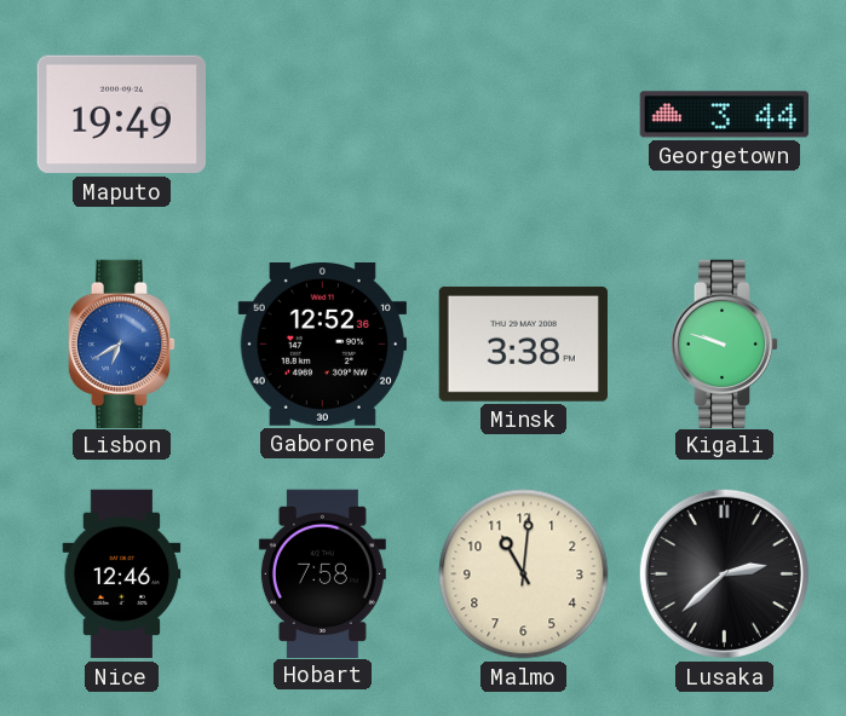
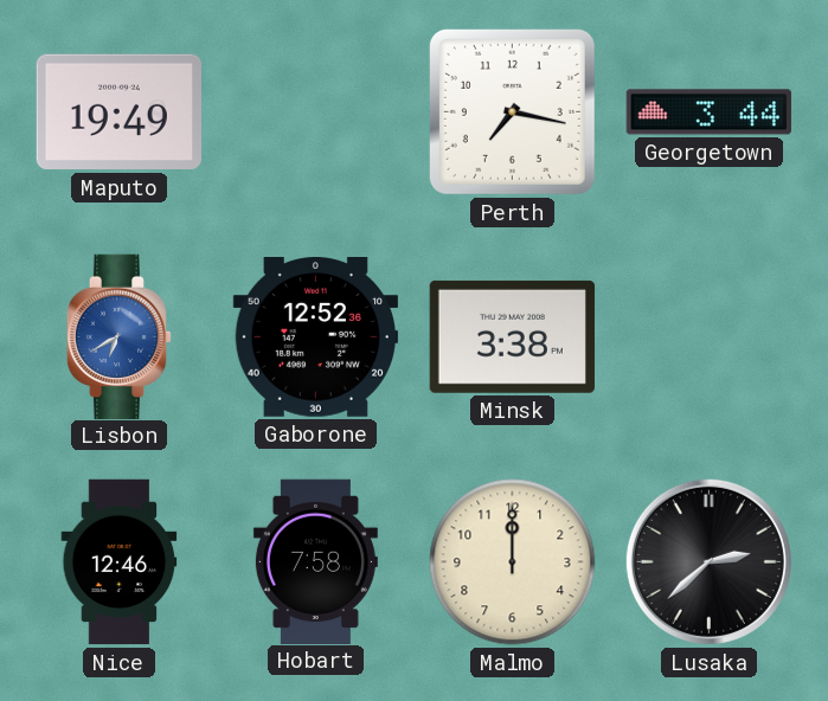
Perth: none -> 7:17
Kigali: 9:48 -> none
Malmo: 11:01 -> 12:00
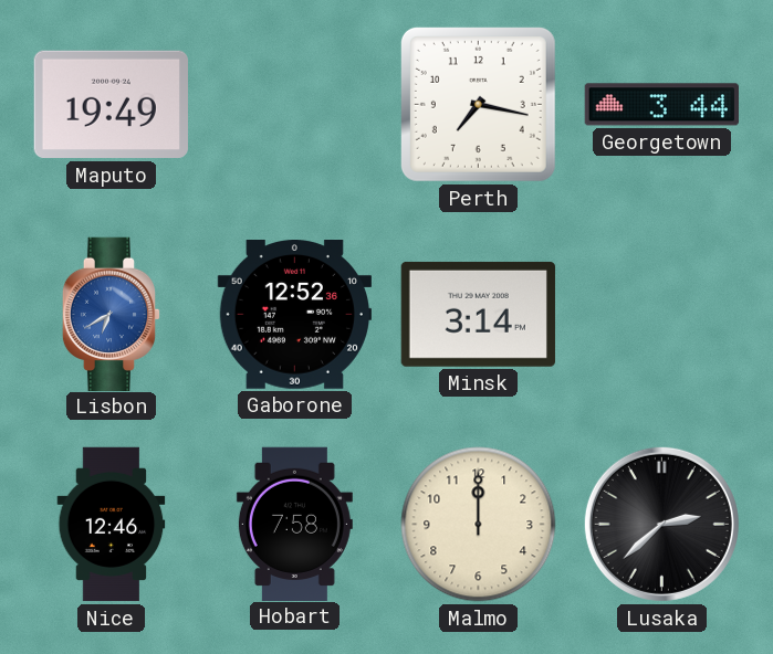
Minsk: 3:38 -> 3:14
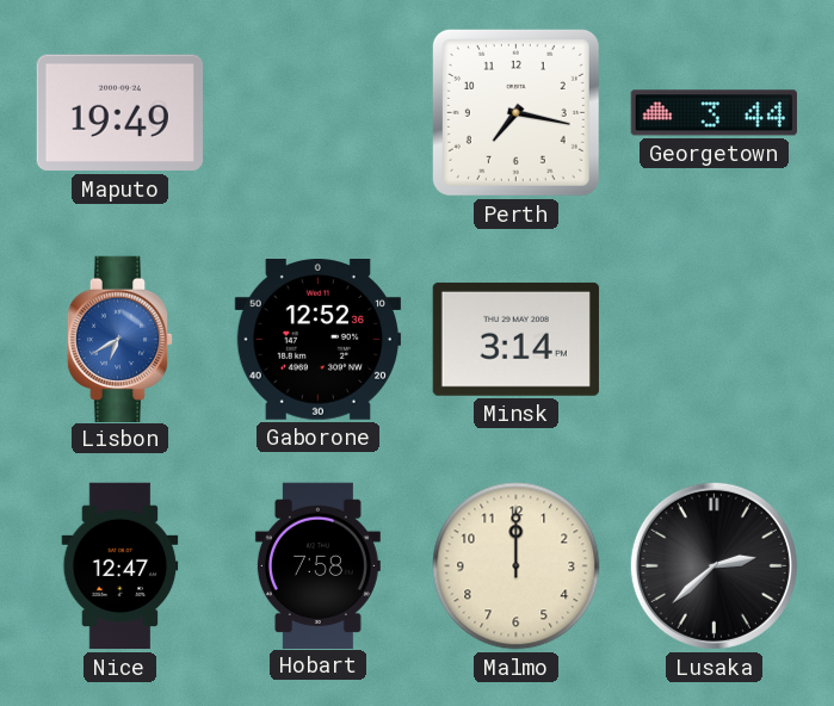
Nice: 12:46 -> 12:47
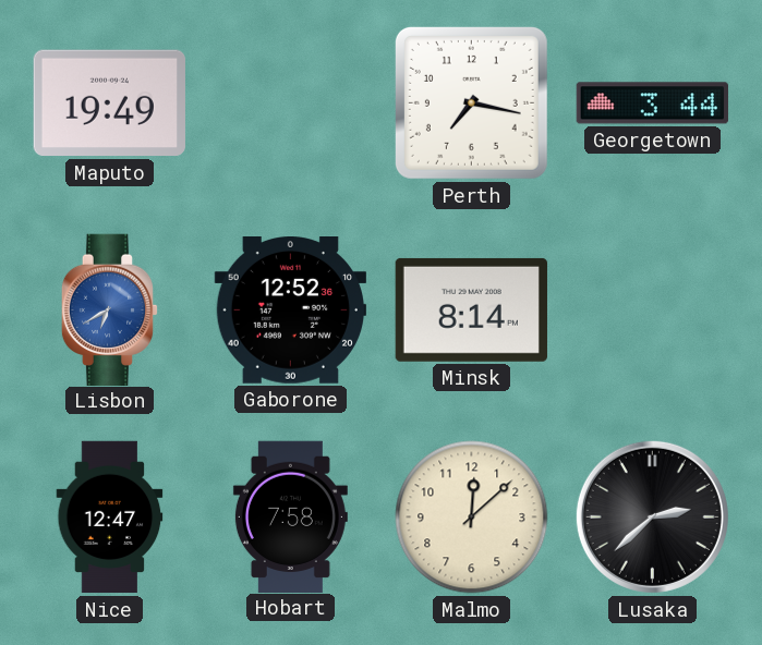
Minsk: 3:14 -> 8:14
Malmo: 12:00 -> 12:08
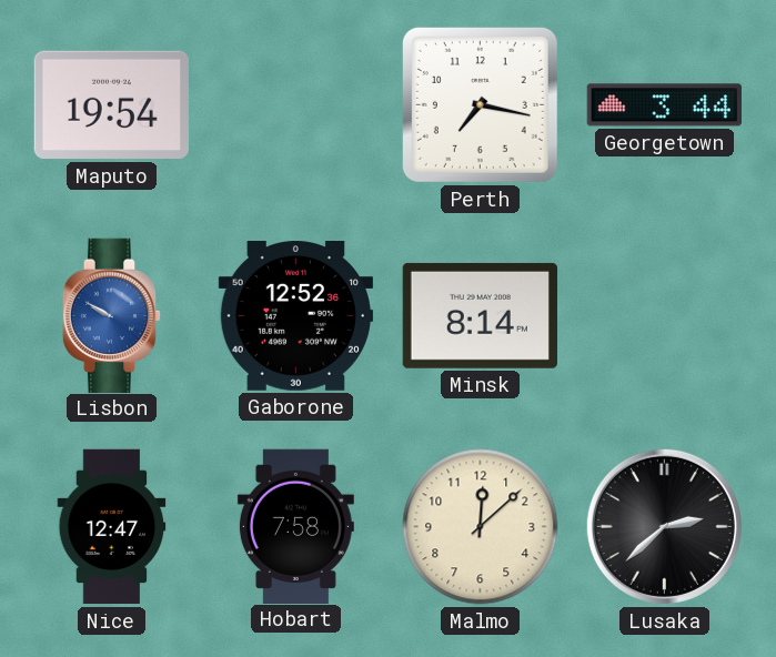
Maputo: 19:49 -> 19:54
Lisbon: 6:40 -> 9:50
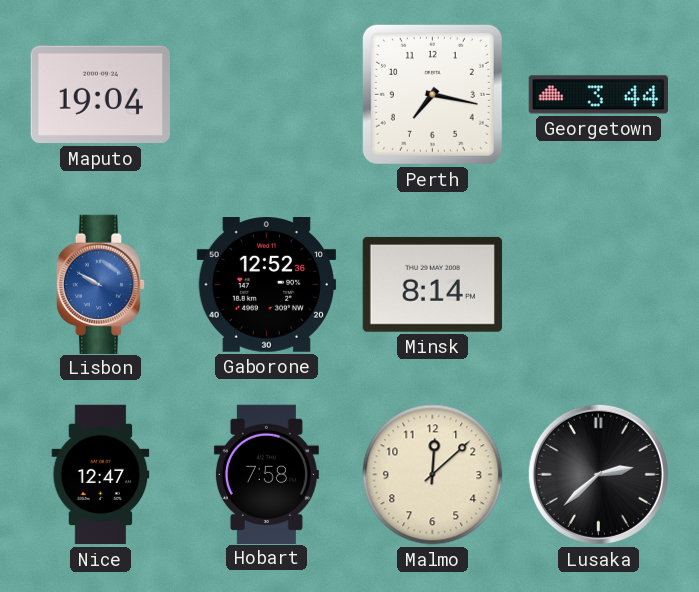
Maputo: 19:54 -> 19:04
